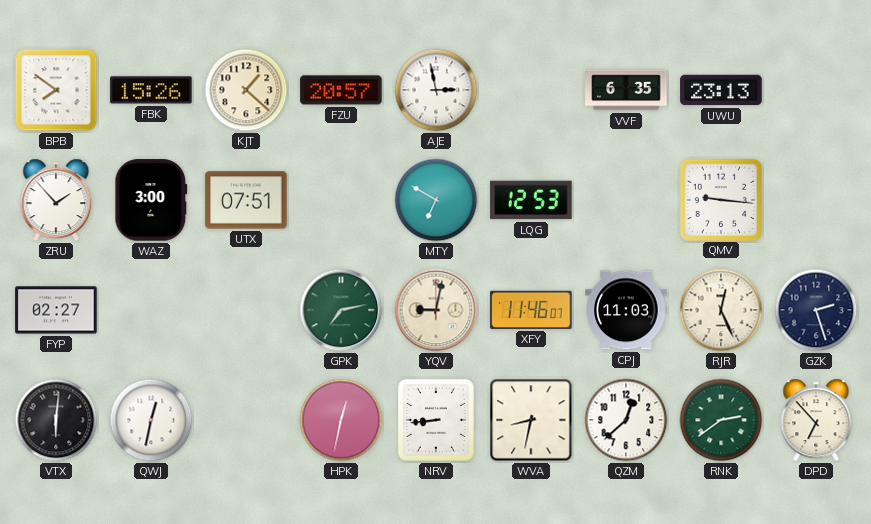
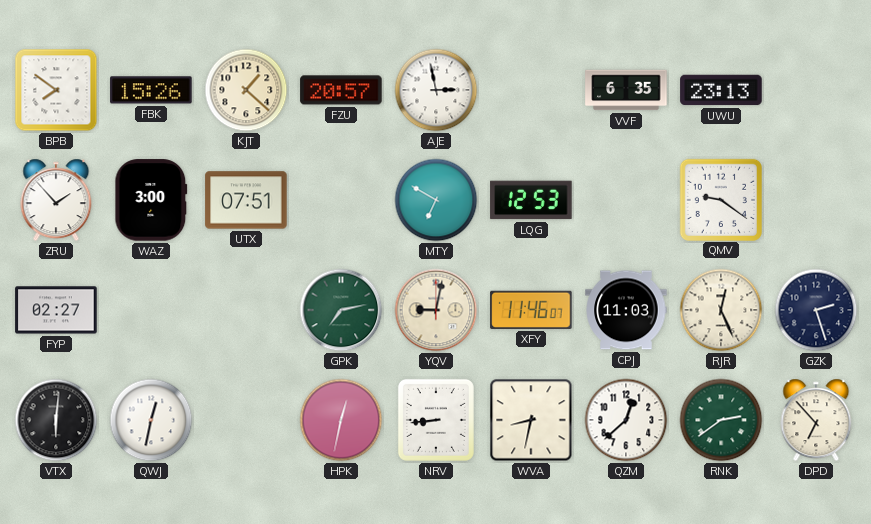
QMV: 9:16 -> 9:21
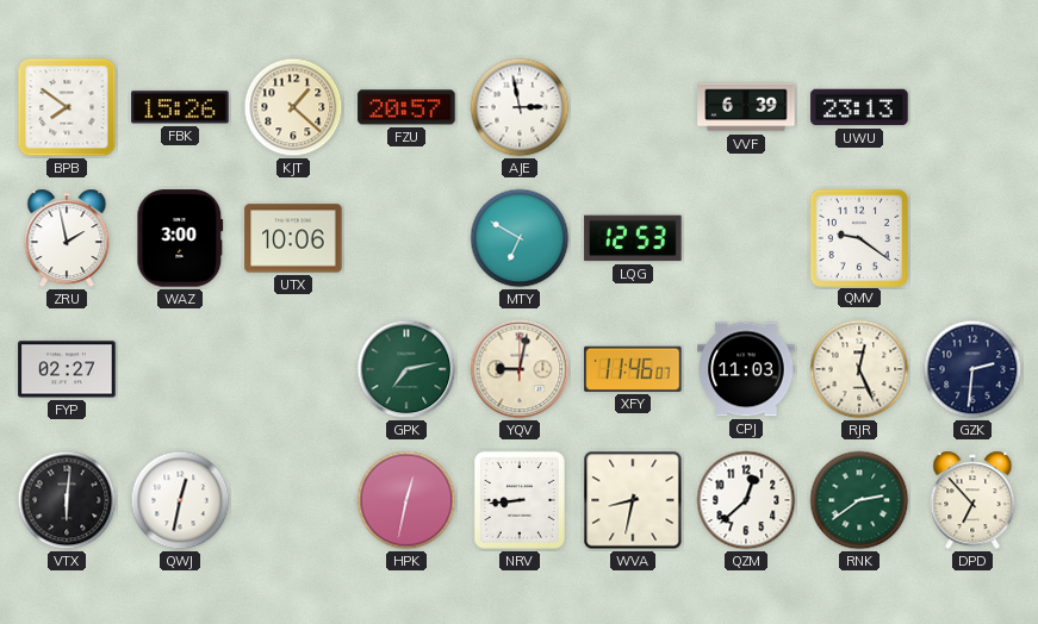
VVF: 6:35 -> 6:39
ZRU: 1:53 -> 1:58
UTX: 07:51 -> 10:06
GZK: 2:27 -> 2:31
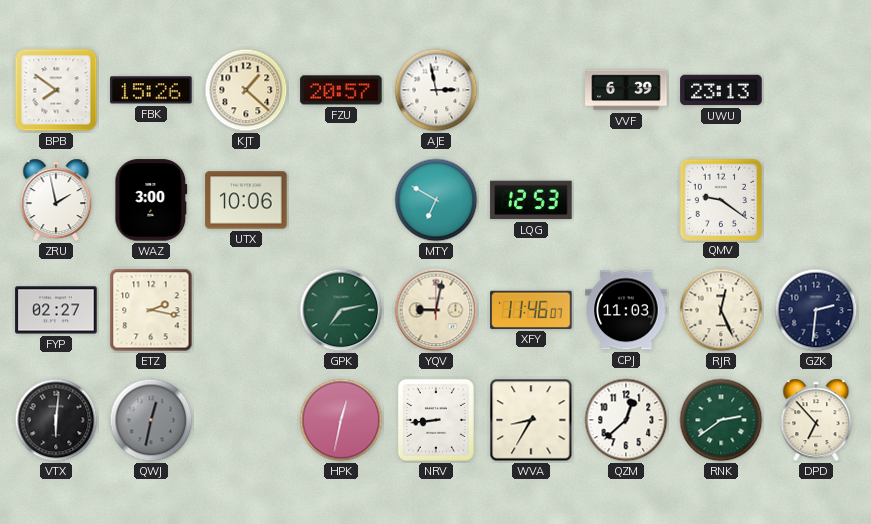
ETZ: none -> 2:17
QWJ dial: white -> grey
WVA: 8:32 -> 8:35
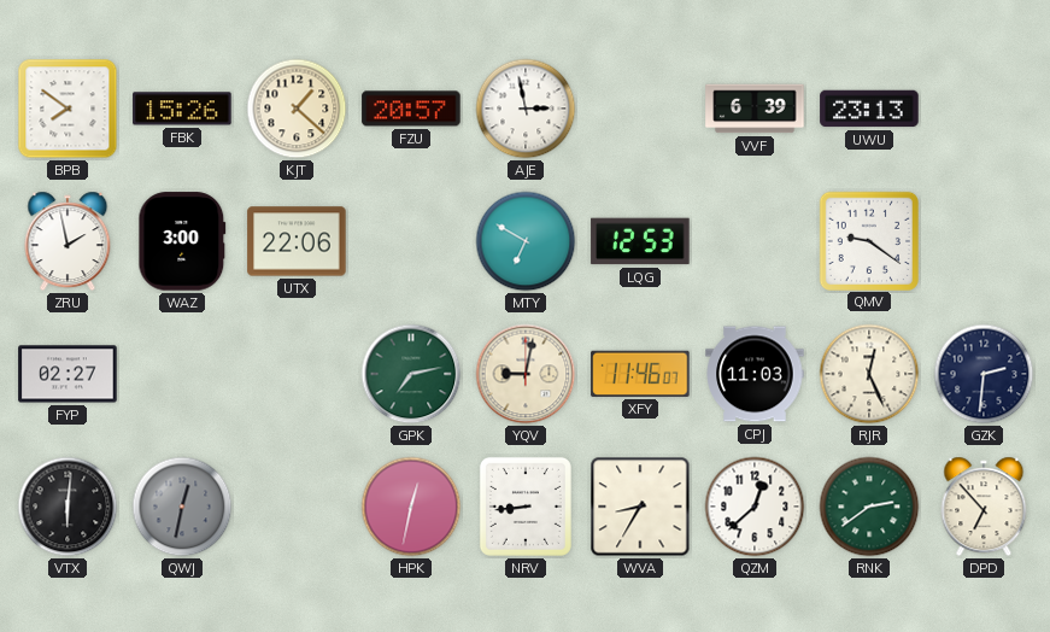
UTX: 10:06 -> 22:06
ETZ: 2:17 -> none
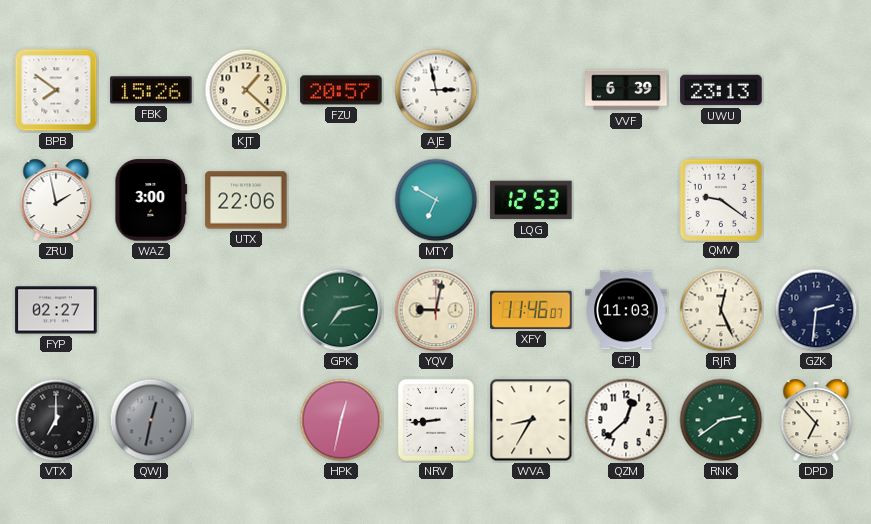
VTX: 6:01 -> 7:00
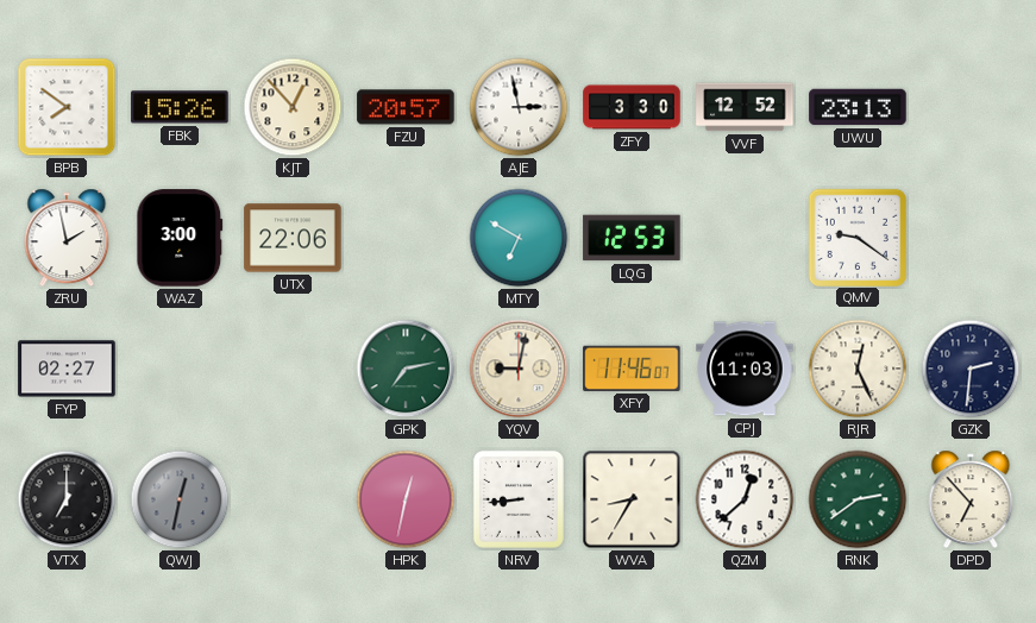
KJT: 1:22 -> 12:53
ZFY: none -> 3:30
VVF: 6:39 -> 12:52
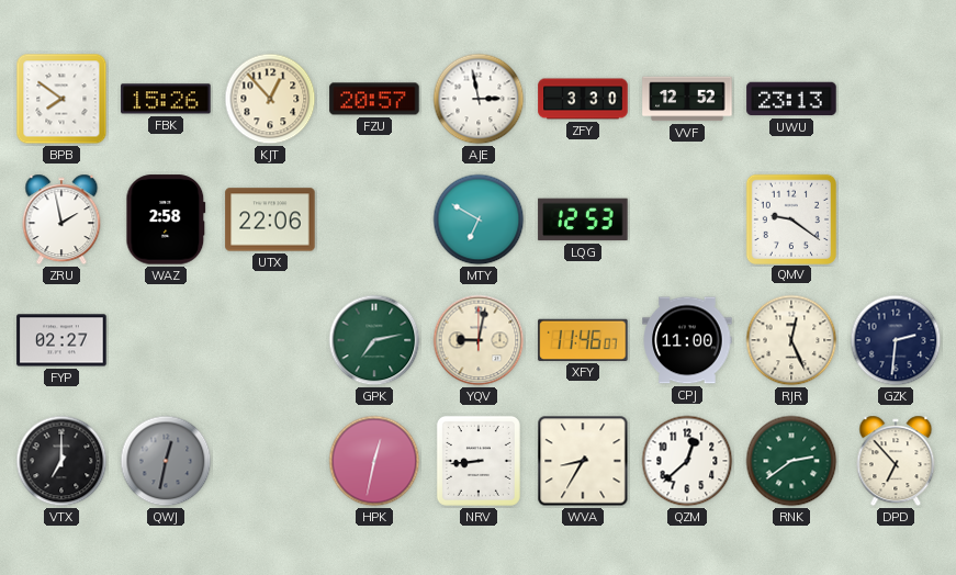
WAZ: 3:00 -> 2:58
CPJ: 11:03 -> 11:00
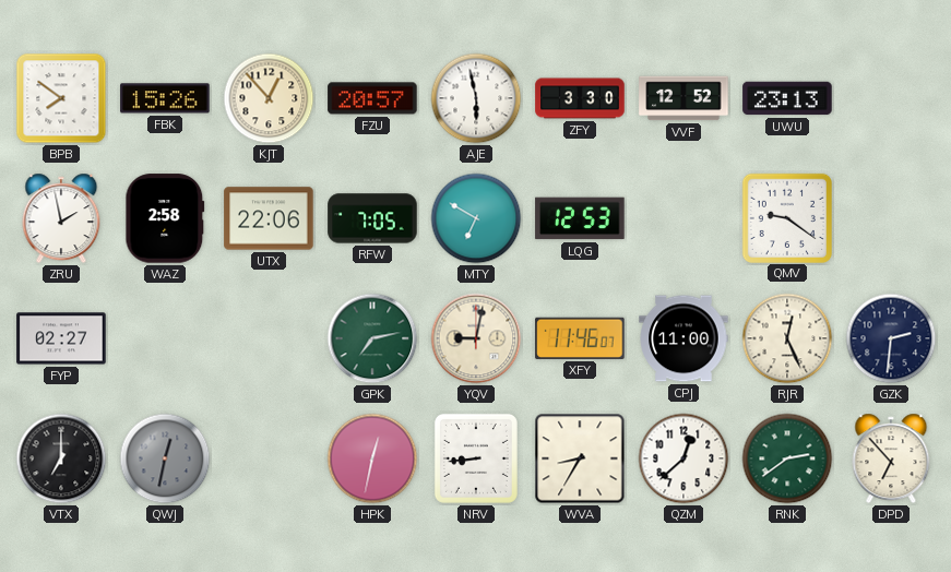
AJE: 2:58 -> 5:58
RFW: none -> 7:05
